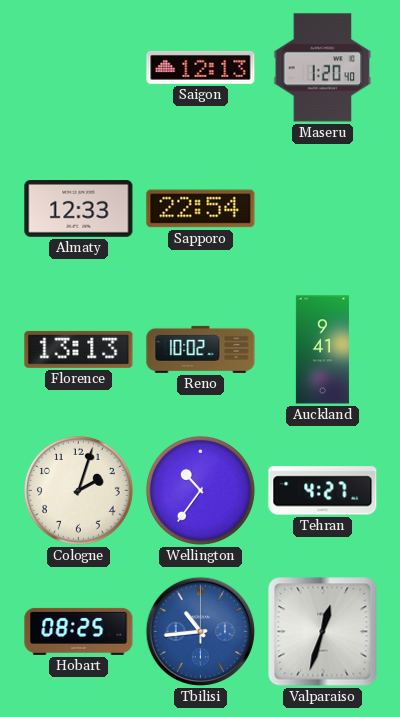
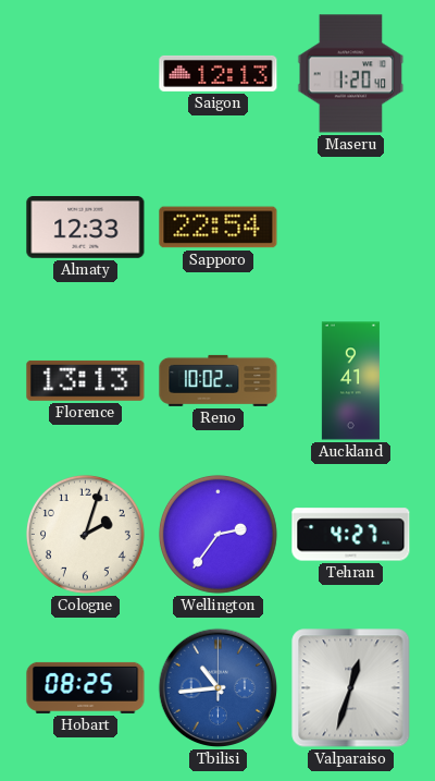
Wellington: 10:36 -> 2:36
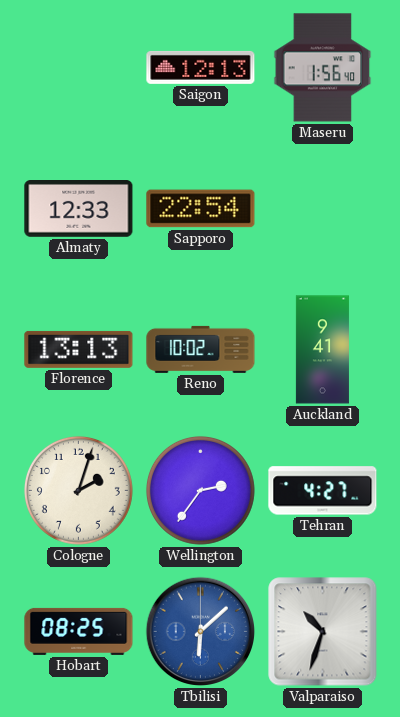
Maseru: 1:20 -> 1:56
Tbilisi: 10:44 -> 6:08
Valparaiso: 12:33 -> 10:33
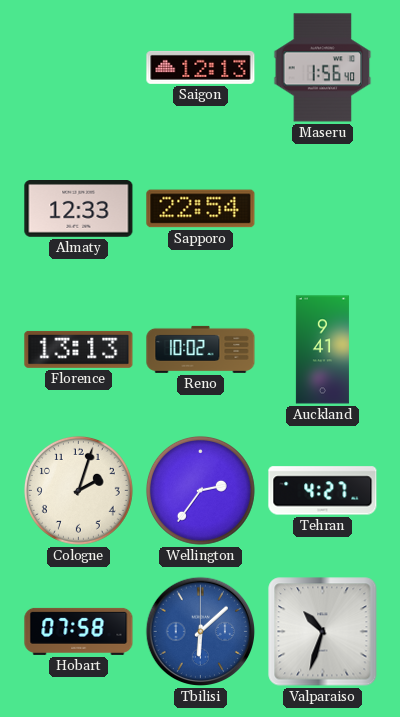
Hobart: 08:25 -> 07:58
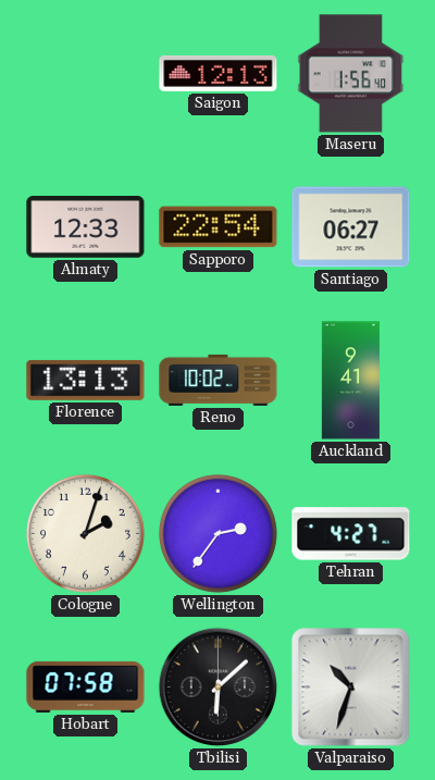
Santiago: none -> 06:27
Tbilisi dial: blue -> black
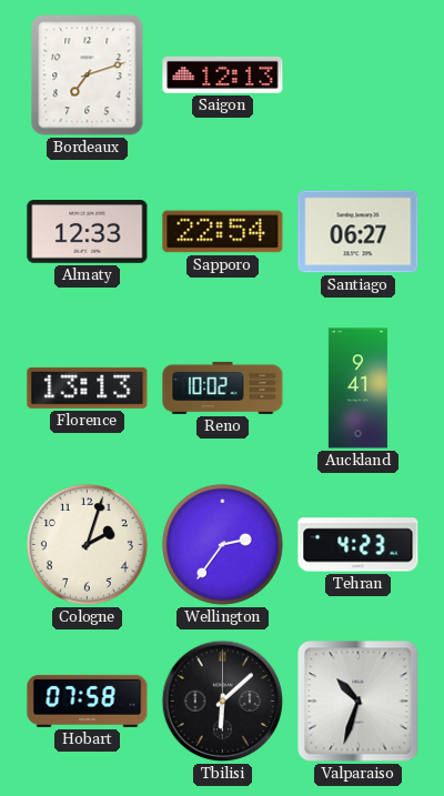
Bordeaux: none -> 7:12
Maseru: 1:56 -> none
Tehran: 4:27 -> 4:23
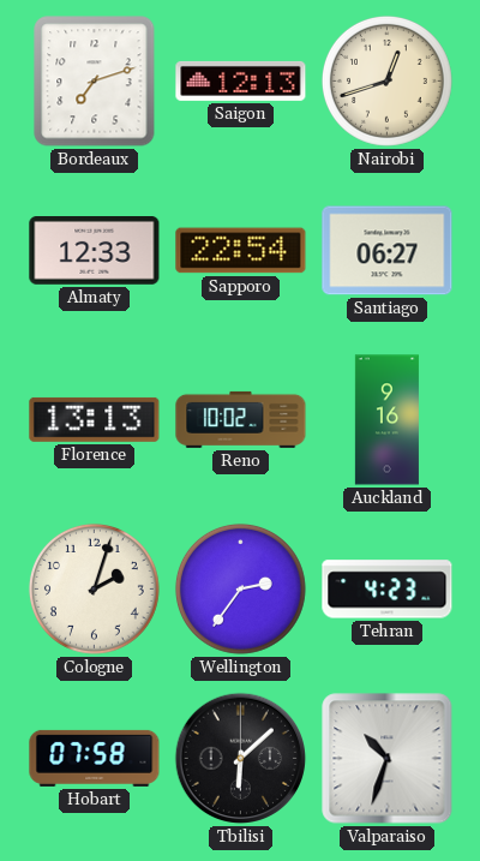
Nairobi: none -> 12:42
Auckland: 9:41 -> 9:16
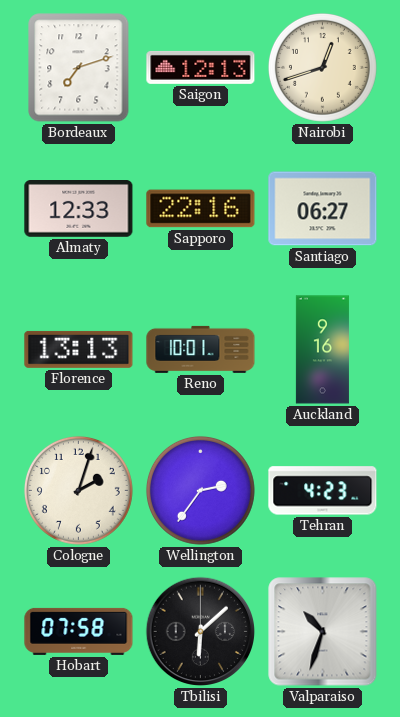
Sapporo: 22:54 -> 22:16
Reno: 10:02 -> 10:01
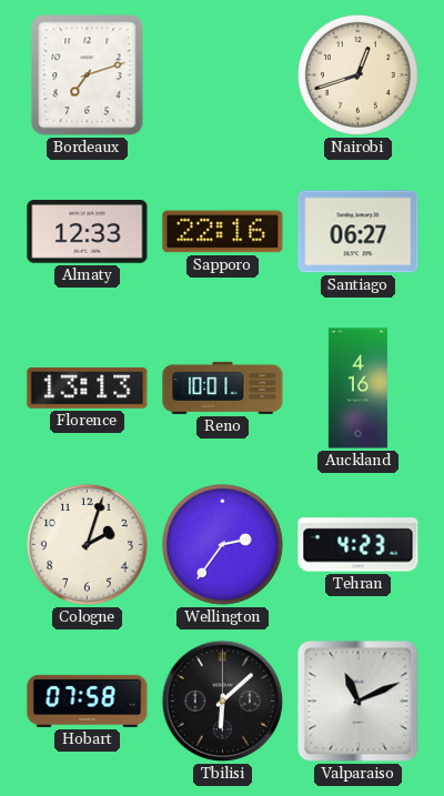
Saigon: 12:13 -> none
Auckland: 9:16 -> 4:16
Valparaiso: 10:33 -> 11:11
